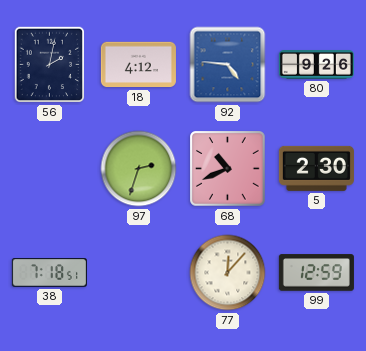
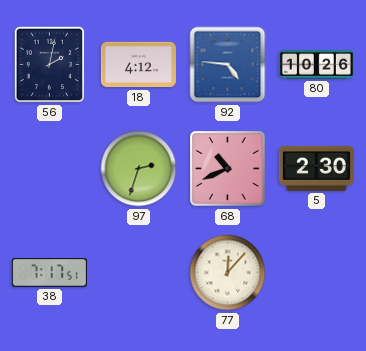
80: 9:26 -> 10:26
38: 7:18 -> 7:17
99: 12:59 -> none
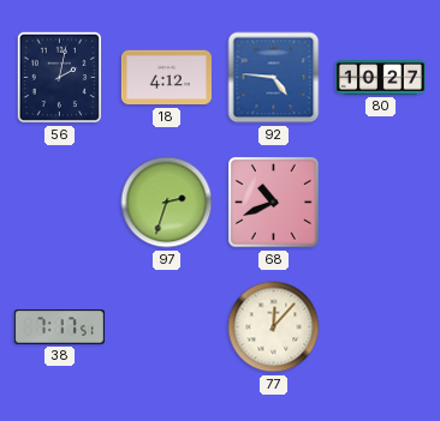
80: 10:26 -> 10:27
5: 2:30 -> none
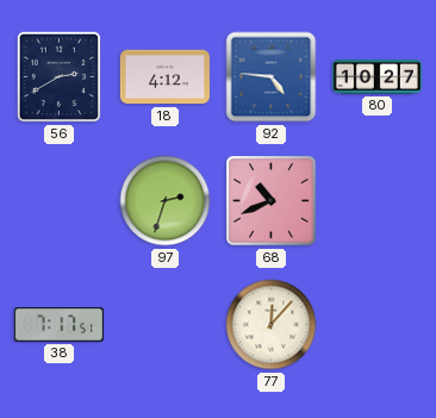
56: 2:02 -> 2:40
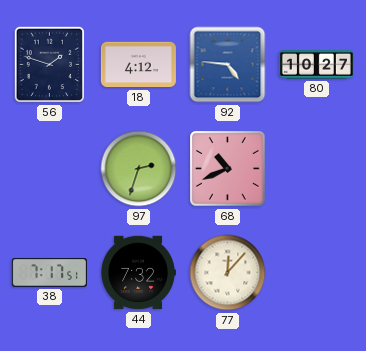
56: 2:40 -> 1:48
44: none -> 7:32
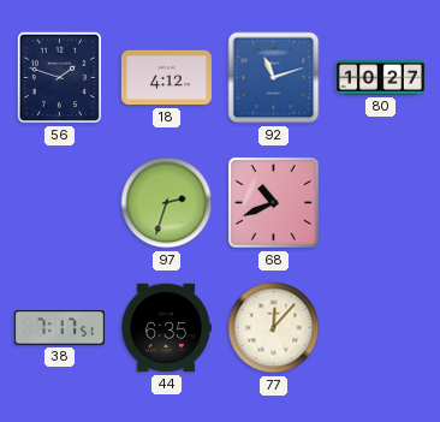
92: 4:46 -> 11:12
44: 7:32 -> 6:35
